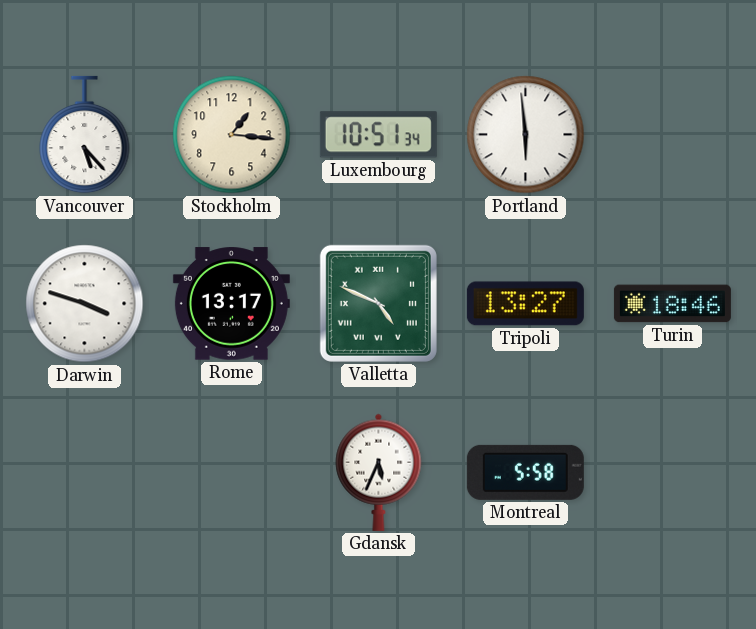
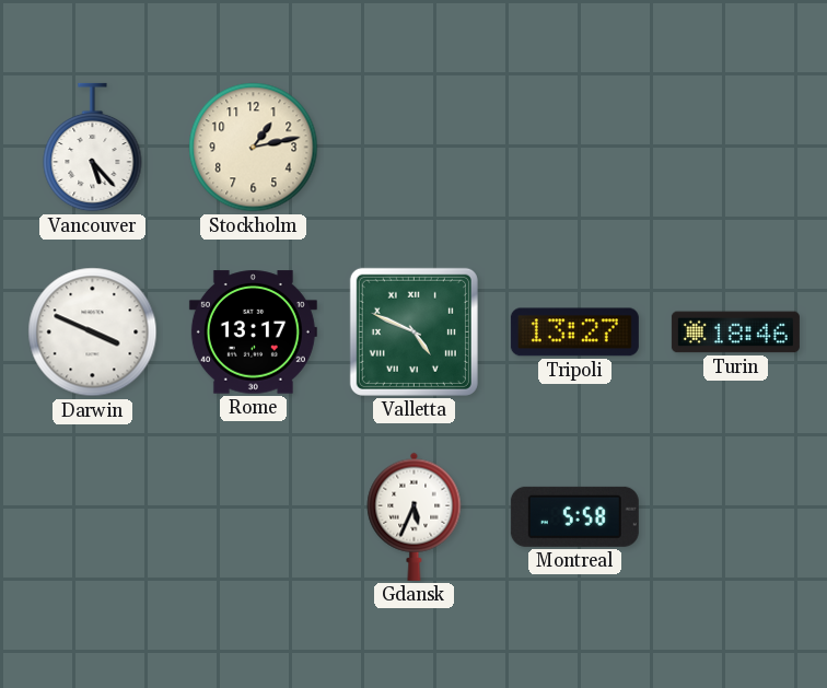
Stockholm: 1:16 -> 1:13
Luxembourg: 10:51 -> none
Portland: 5:59 -> none
Darwin: 3:48 -> 3:49
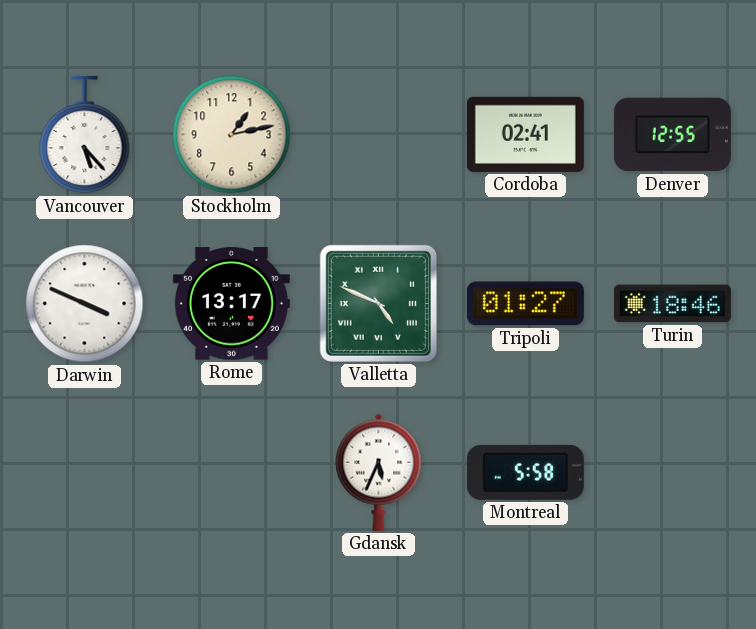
Cordoba: none -> 02:41
Denver: none -> 12:55
Tripoli: 13:27 -> 01:27
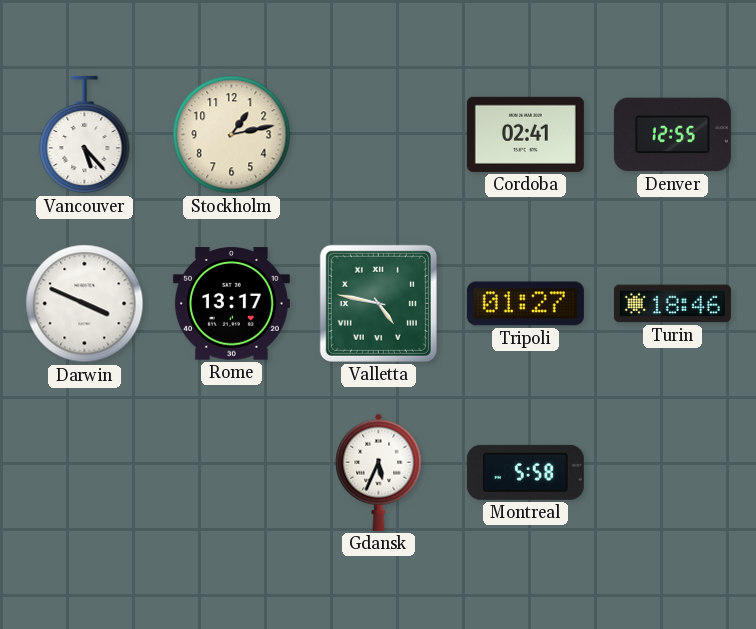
Valletta: 4:49 -> 4:47
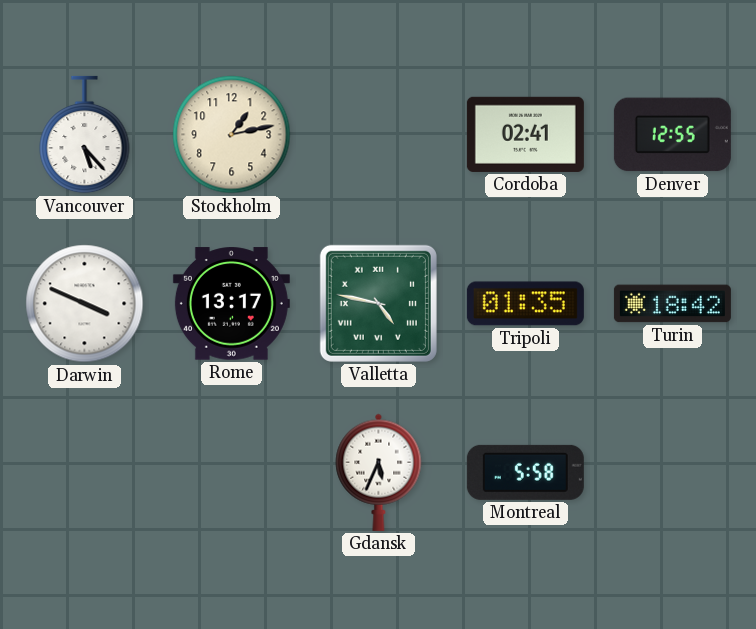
Tripoli: 01:27 -> 01:35
Turin: 18:46 -> 18:42
